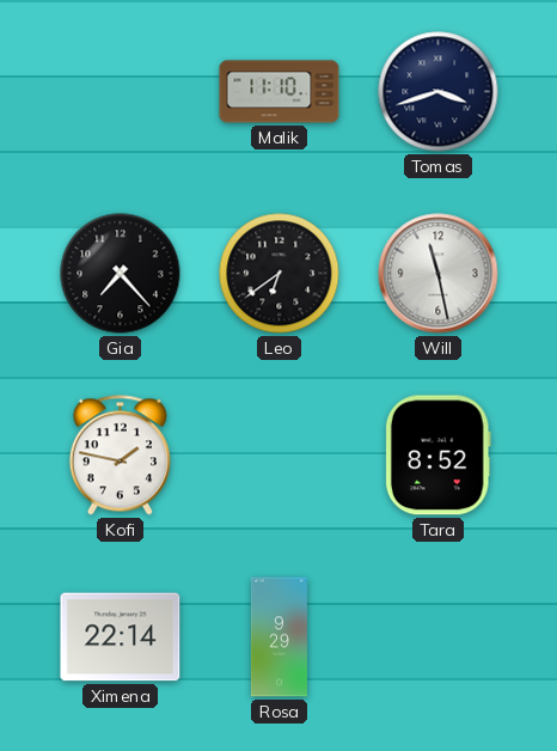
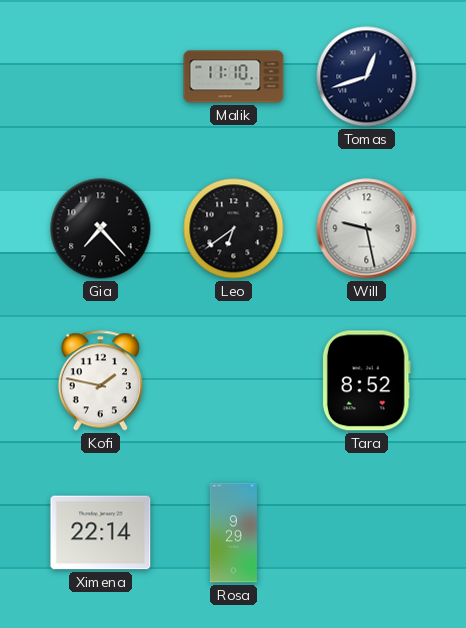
Tomas: 3:42 -> 12:42
Will: 11:28 -> 9:28
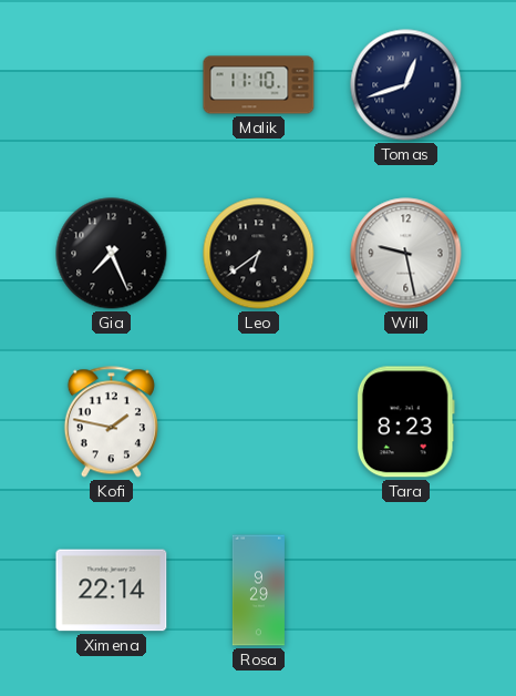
Gia: 7:23 -> 7:26
Tara: 8:52 -> 8:23
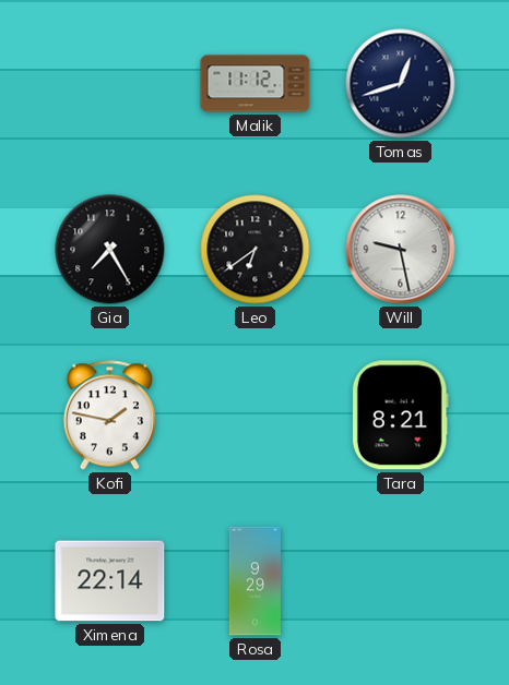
Malik: 11:10 -> 11:12
Gia: 7:26 -> 7:25
Tara: 8:23 -> 8:21
